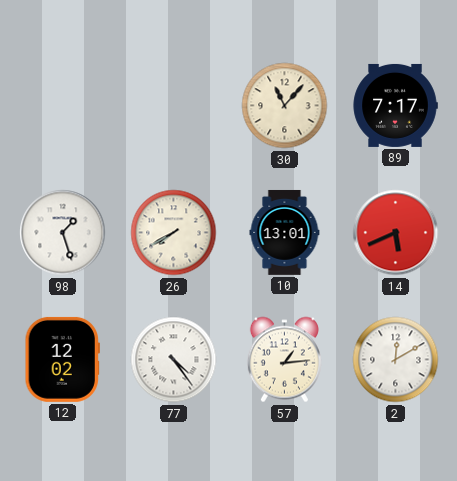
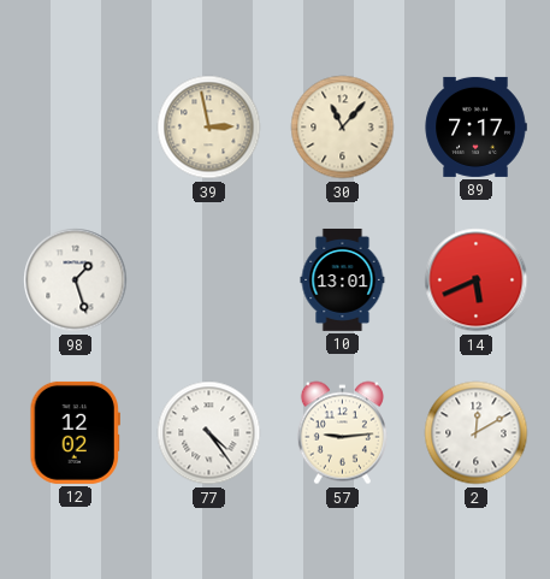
39: none -> 2:58
26: 7:40 -> none
57: 1:14 -> 9:14
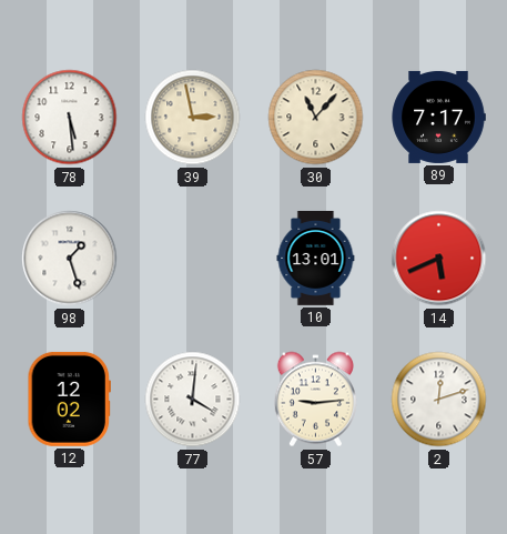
78: none -> 5:29
77: 4:24 -> 4:01
2: 12:10 -> 12:12
